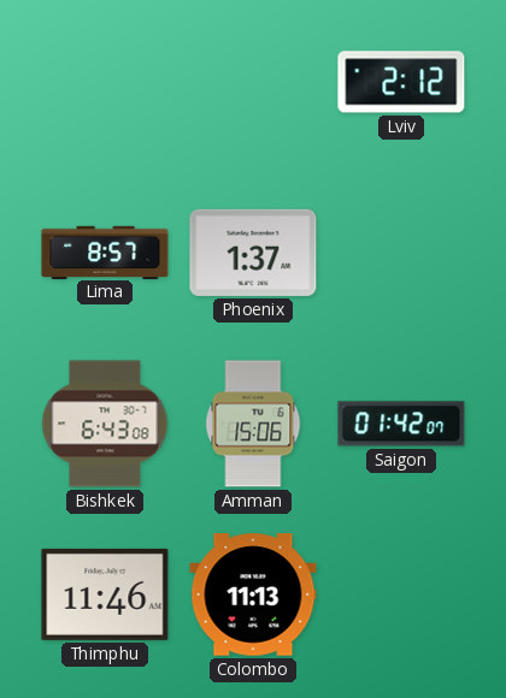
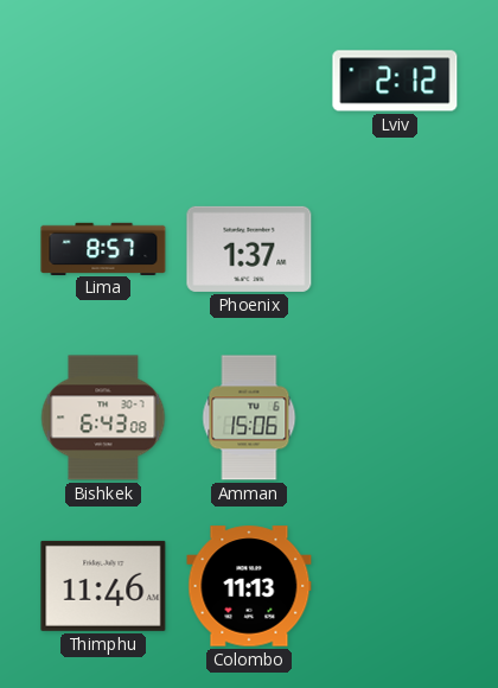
Saigon: 01:42 -> none
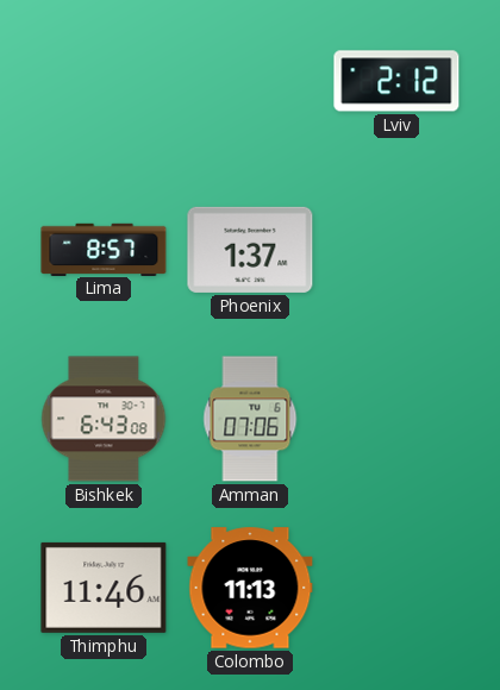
Amman: 15:06 -> 07:06
